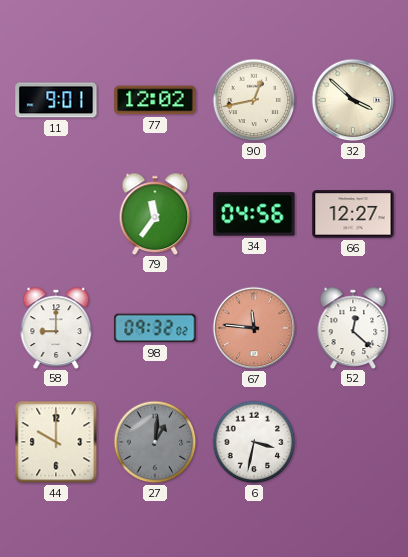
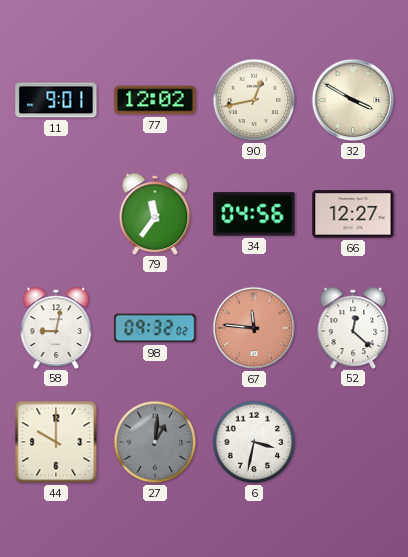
32: 3:52 -> 3:50
58: 9:00 -> 9:02
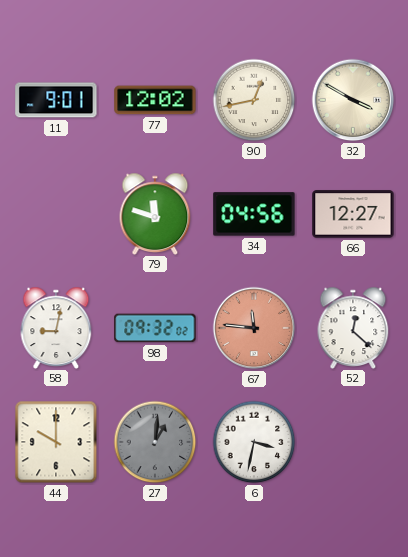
79: 11:36 -> 11:48
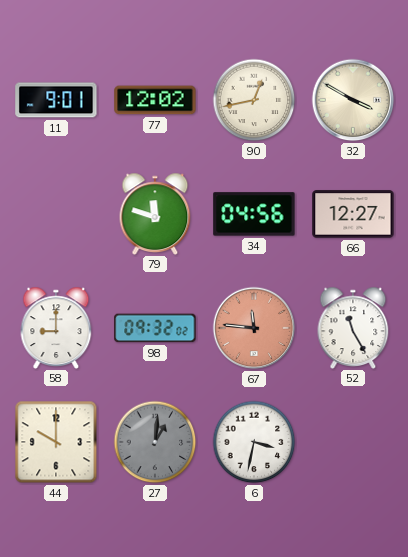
58: 9:02 -> 9:00
52: 12:22 -> 11:25
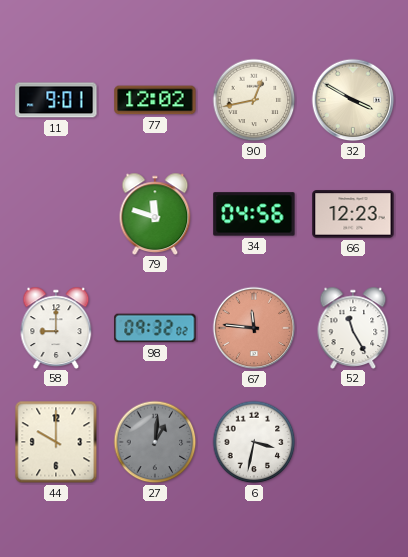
66: 12:27 -> 12:23
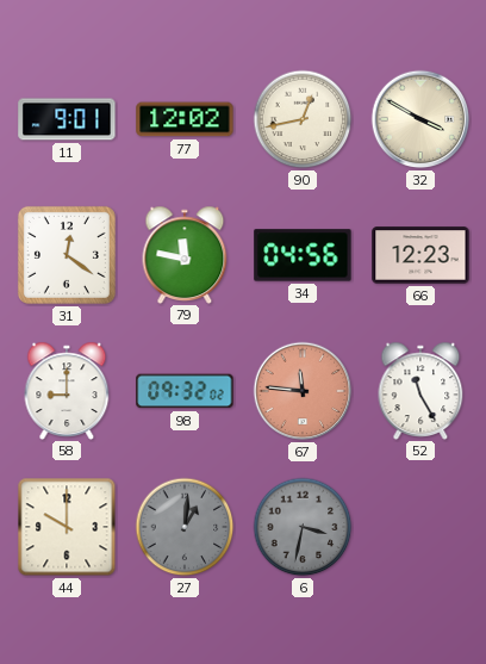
31: none -> 12:21
79: 11:48 -> 11:47
6 dial: white -> grey
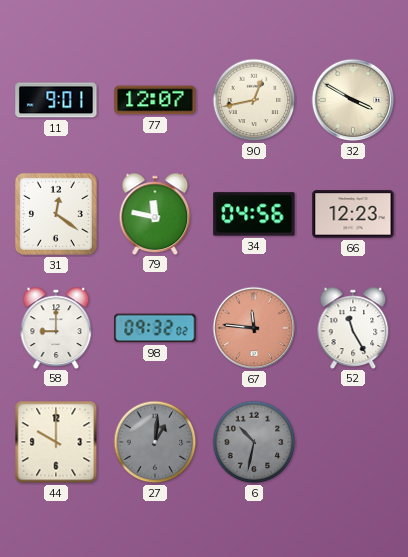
77: 12:02 -> 12:07
6: 3:32 -> 10:32
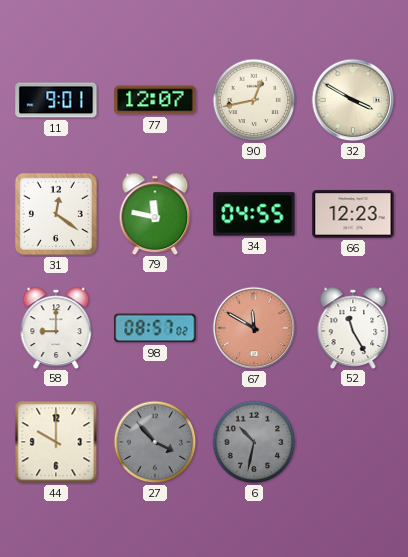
34: 04:56 -> 04:55
98: 09:32 -> 08:57
67: 11:46 -> 11:50
27: 1:01 -> 3:53
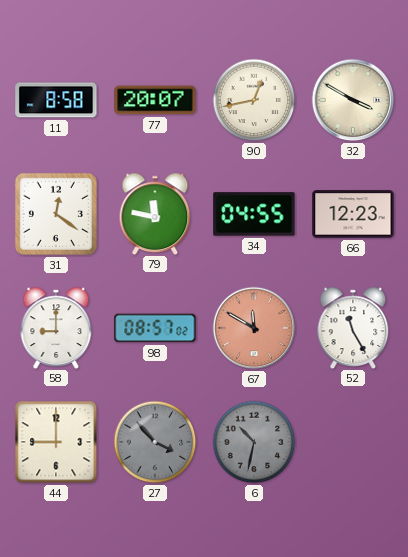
11: 9:01 -> 8:58
77: 12:07 -> 20:07
44: 10:00 -> 9:00
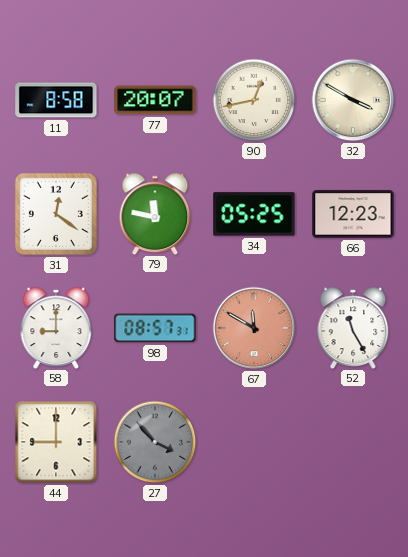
34: 04:55 -> 05:25
98: 08:57:02 -> 08:57:31
6: 10:32 -> none
